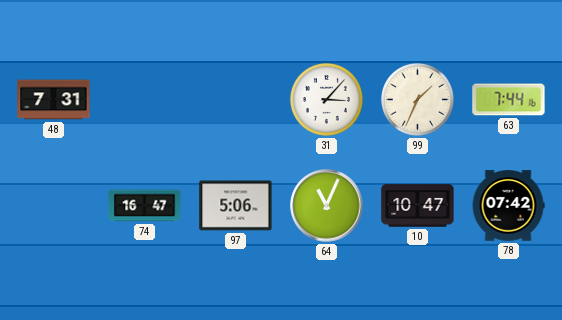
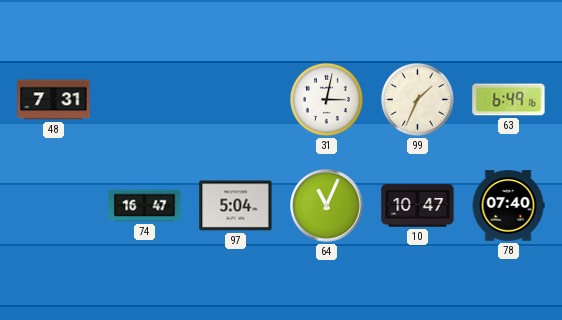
31: 3:07 -> 3:02
63: 7:44 -> 6:49
97: 5:06 -> 5:04
78: 07:42 -> 07:40
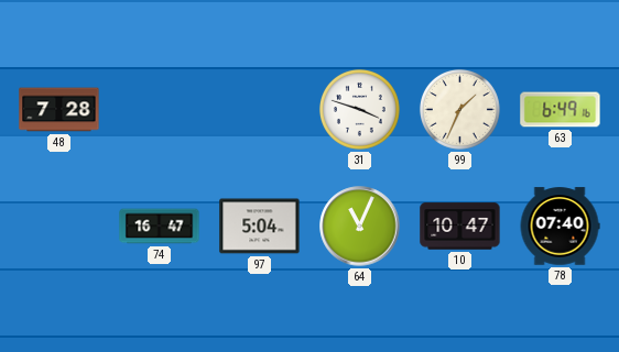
48: 7:31 -> 7:28
31: 3:02 -> 3:48
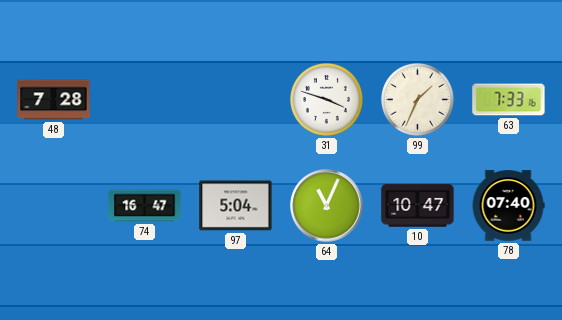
63: 6:49 -> 7:33
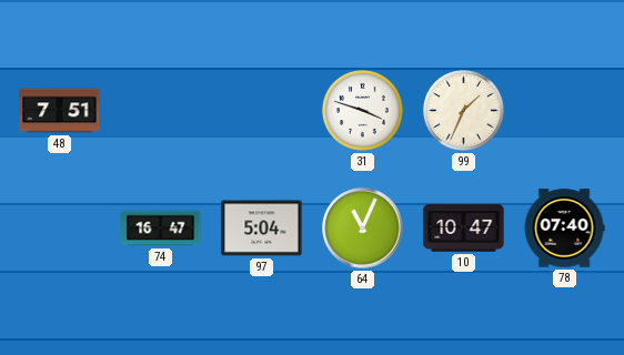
48: 7:28 -> 7:51
63: 7:33 -> none
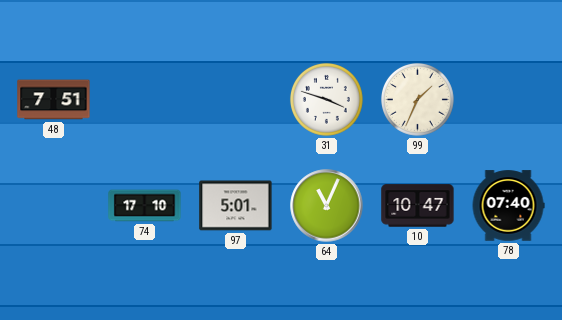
74: 16:47 -> 17:10
97: 5:04 -> 5:01
